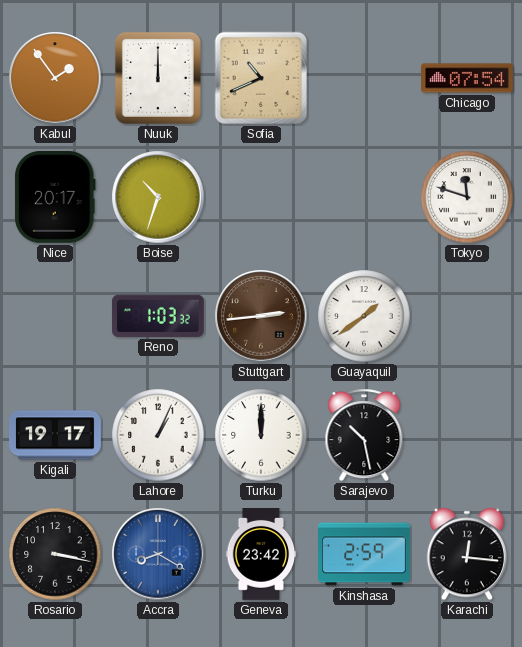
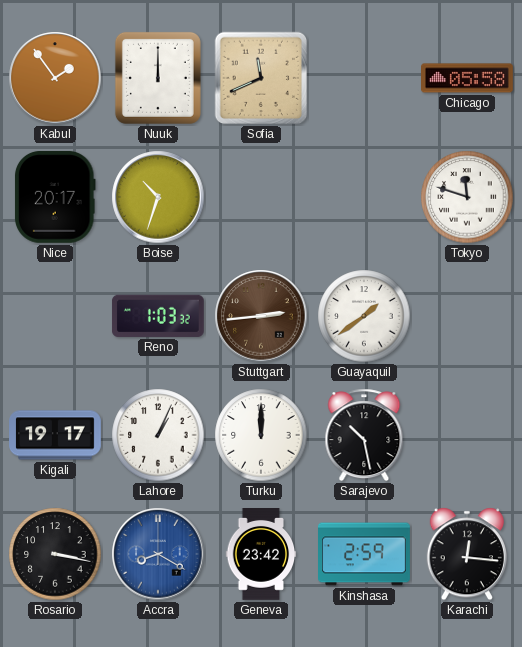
Sofia: 10:41 -> 11:41
Chicago: 07:54 -> 05:58
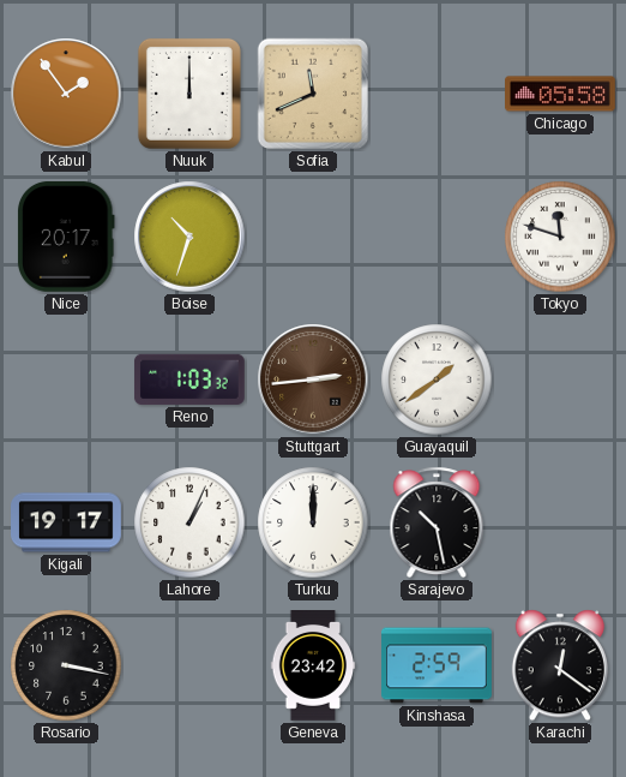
Accra: 8:20 -> none
Karachi: 12:16 -> 12:21
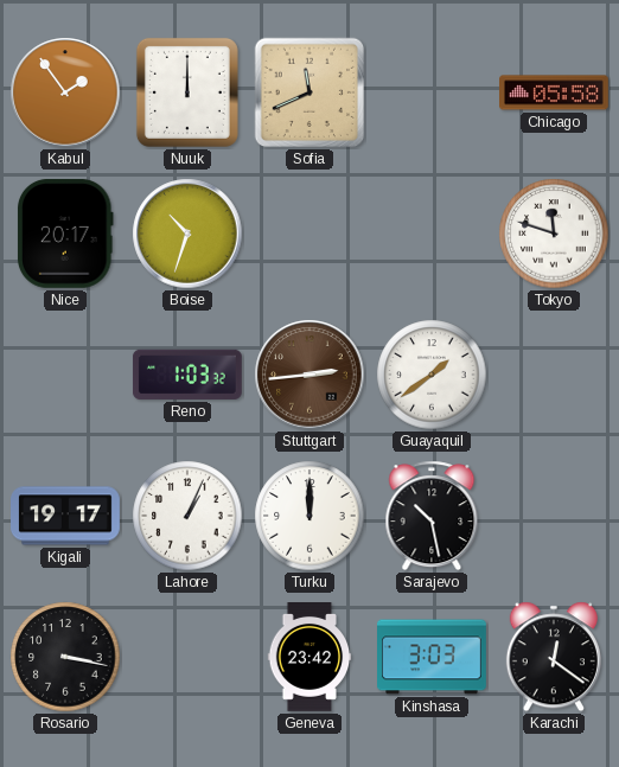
Kinshasa: 2:59 -> 3:03
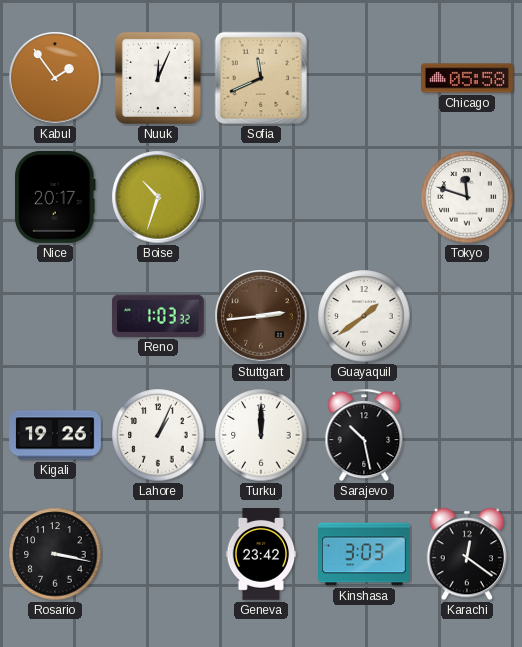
Nuuk: 12:00 -> 12:04
Kigali: 19:17 -> 19:26
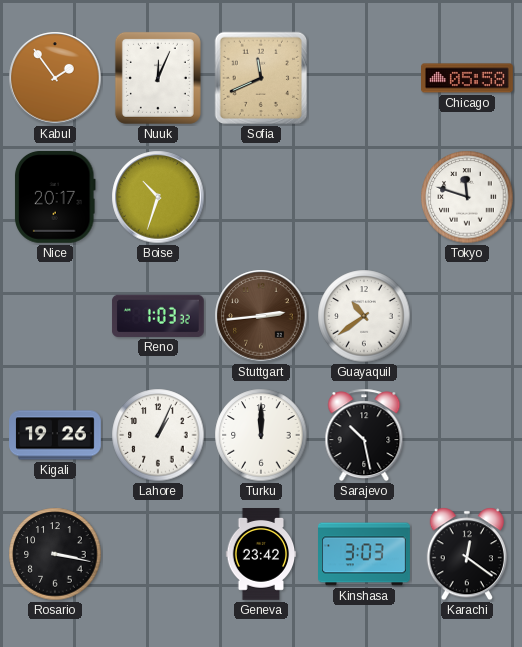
Guayaquil: 1:39 -> 10:39
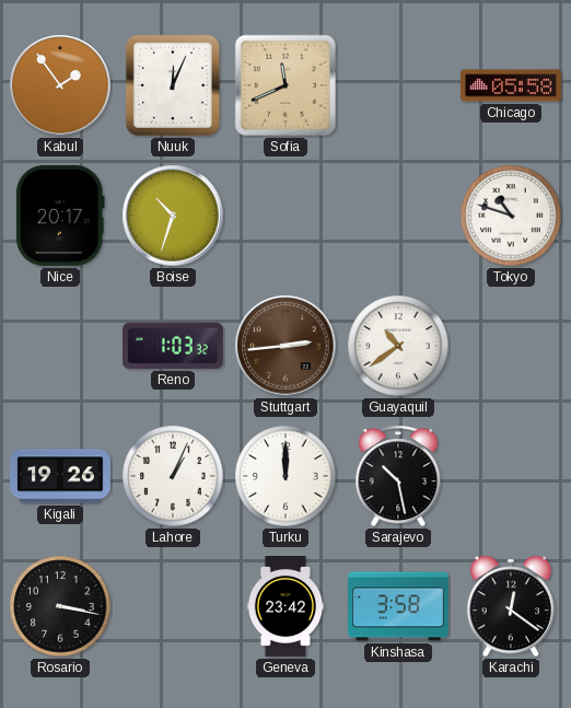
Tokyo: 11:48 -> 10:48
Kinshasa: 3:03 -> 3:58
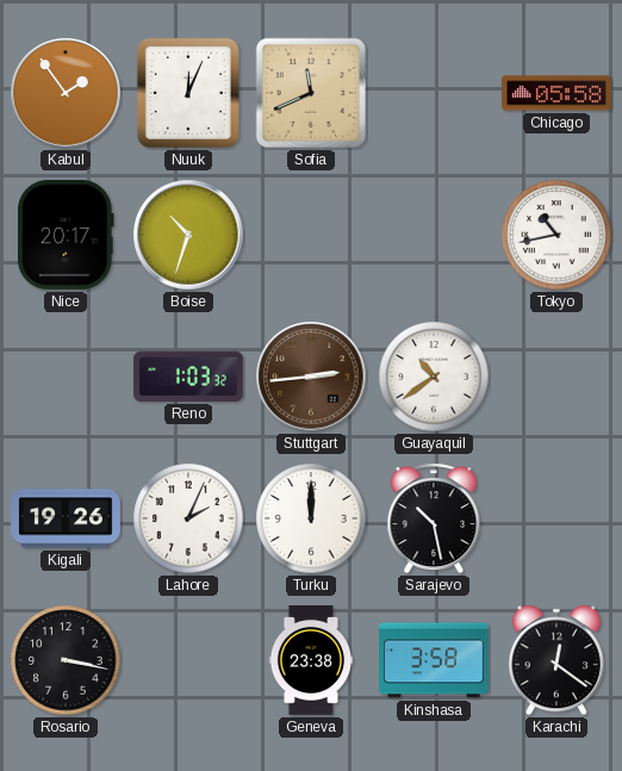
Tokyo: 10:48 -> 10:43
Lahore: 1:04 -> 2:04
Geneva: 23:42 -> 23:38
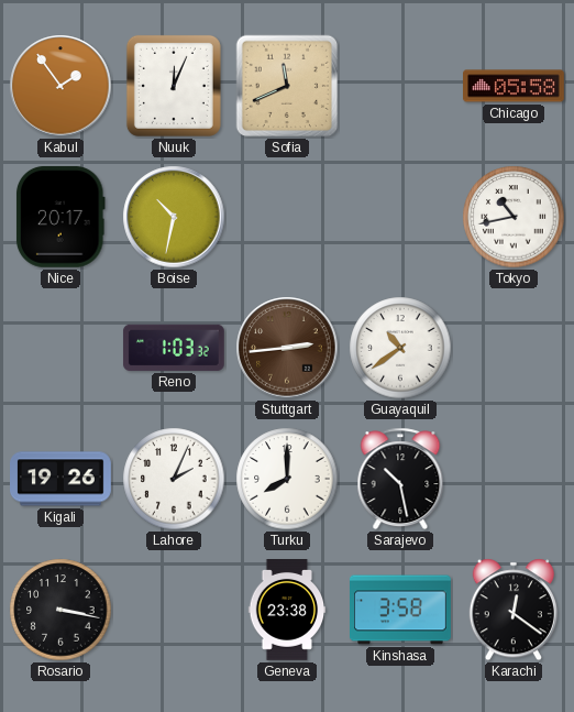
Boise: 10:33 -> 10:32
Turku: 12:00 -> 8:00
